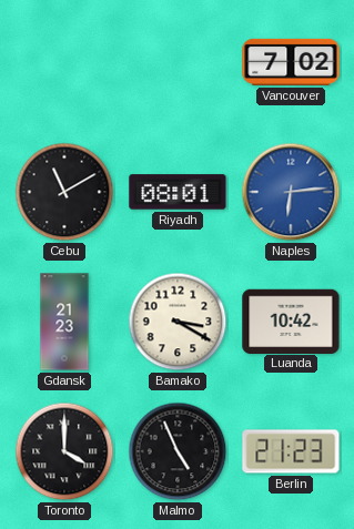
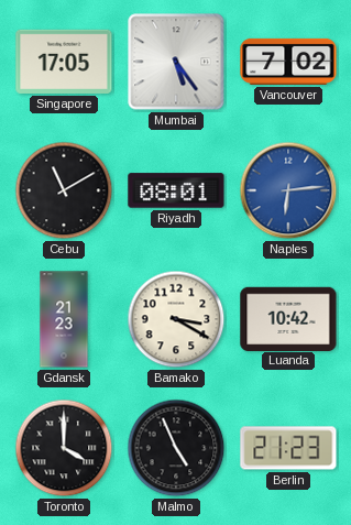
Singapore: none -> 17:05
Mumbai: none -> 5:24
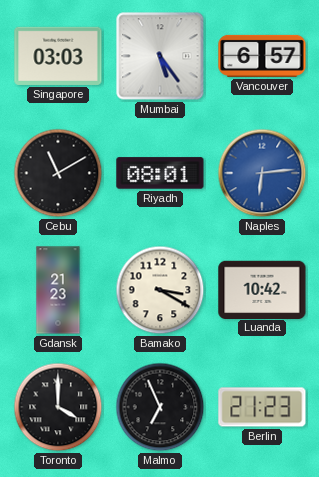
Singapore: 17:05 -> 03:03
Vancouver: 7:02 -> 6:57
Malmo: 4:56 -> 6:56
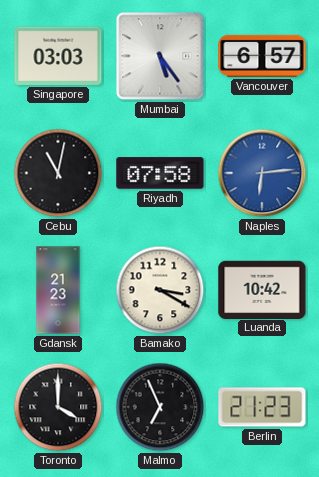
Cebu: 11:10 -> 11:02
Riyadh: 08:01 -> 07:58
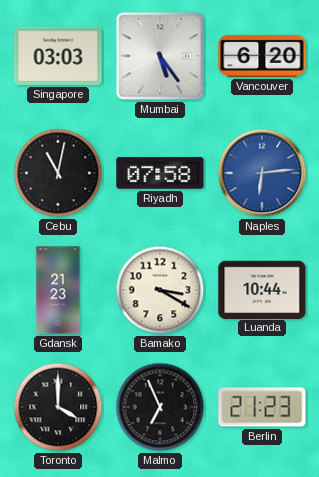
Vancouver: 6:57 -> 6:20
Luanda: 10:42 -> 10:44
